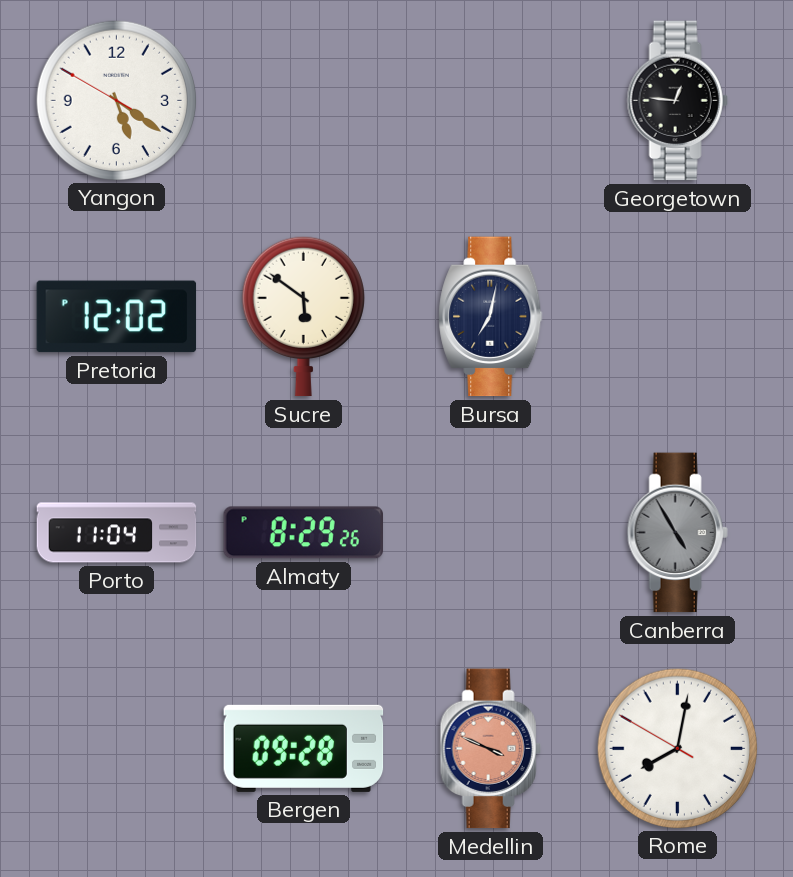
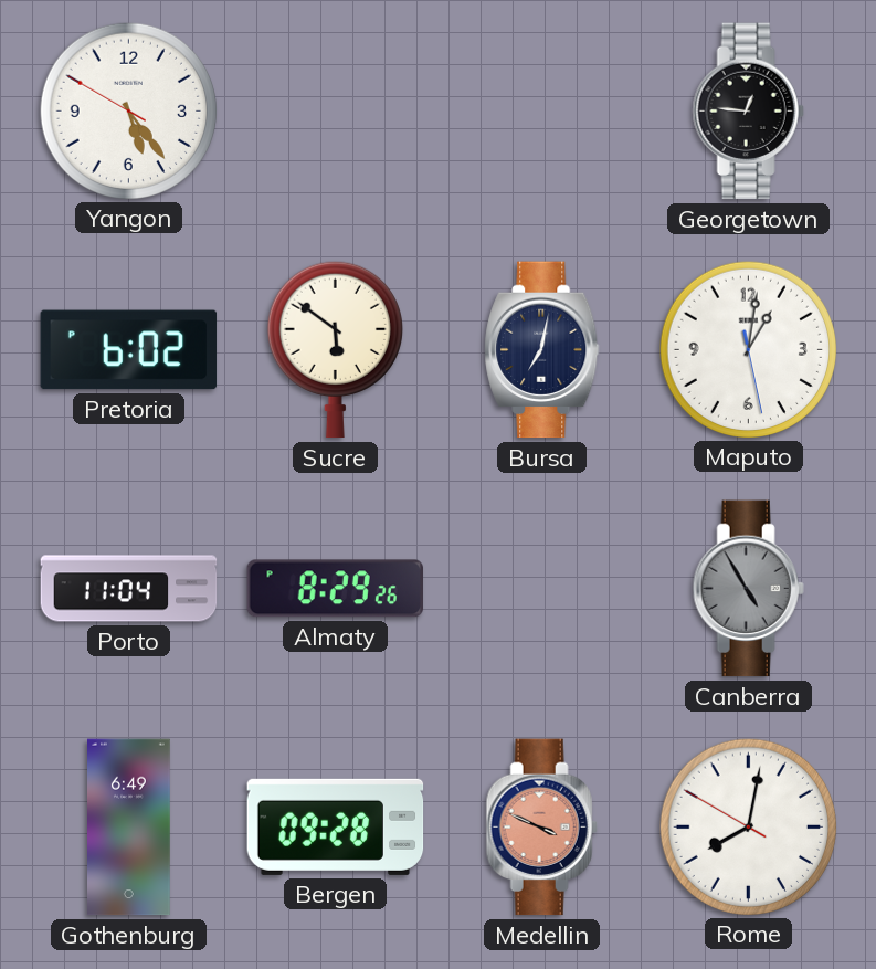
Yangon: 5:20 -> 5:23
Pretoria: 12:02 -> 6:02
Maputo: none -> 1:01
Gothenburg: none -> 6:49
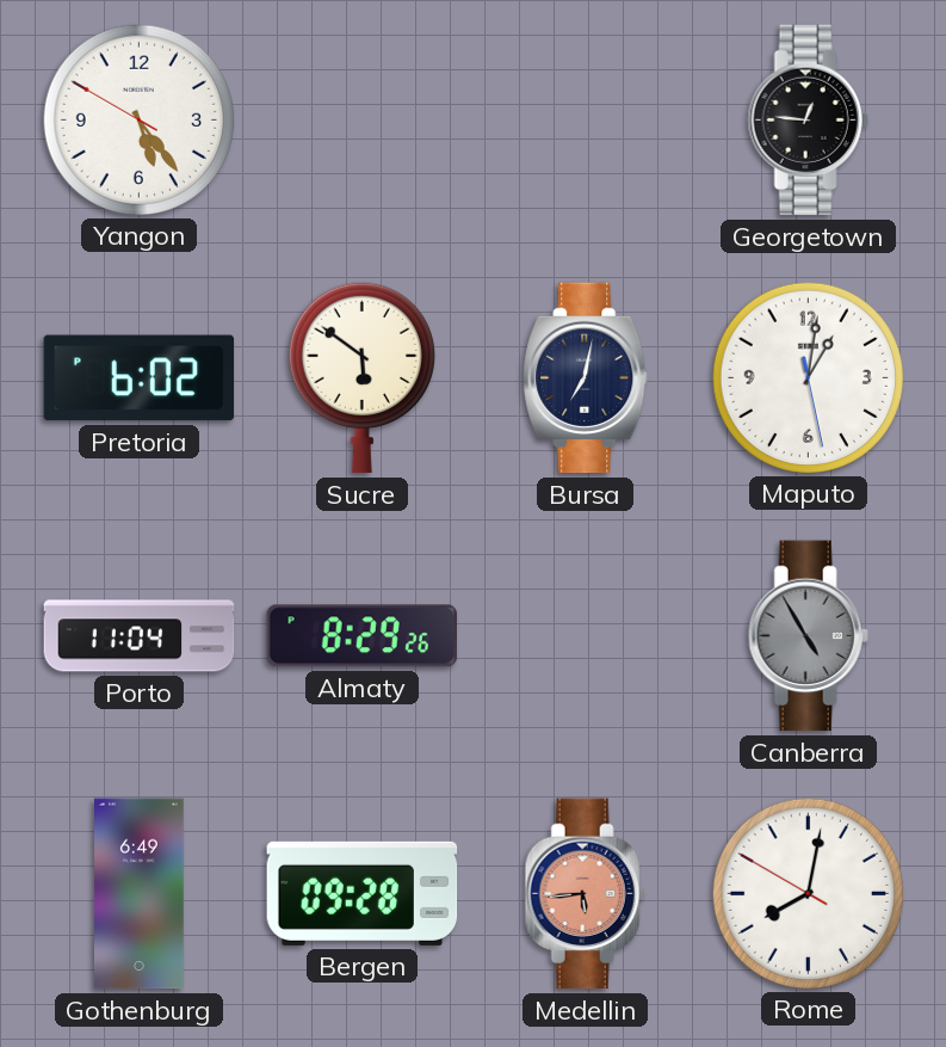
Medellin: 3:49 -> 5:44
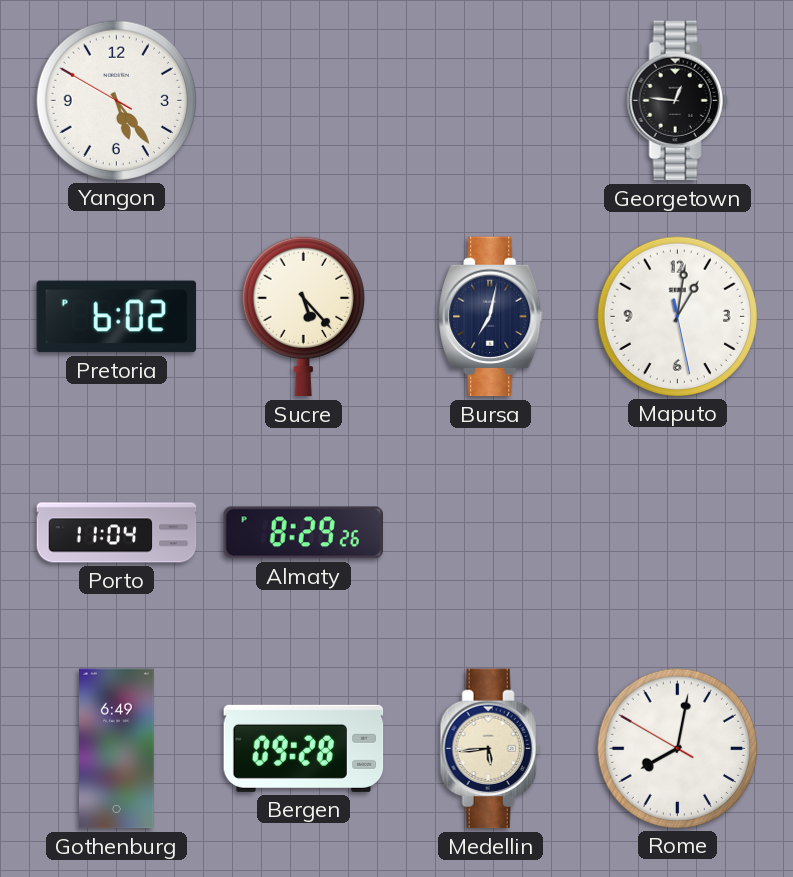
Sucre: 5:51 -> 5:23
Canberra: 4:55 -> none
Medellin dial: salmon -> cream
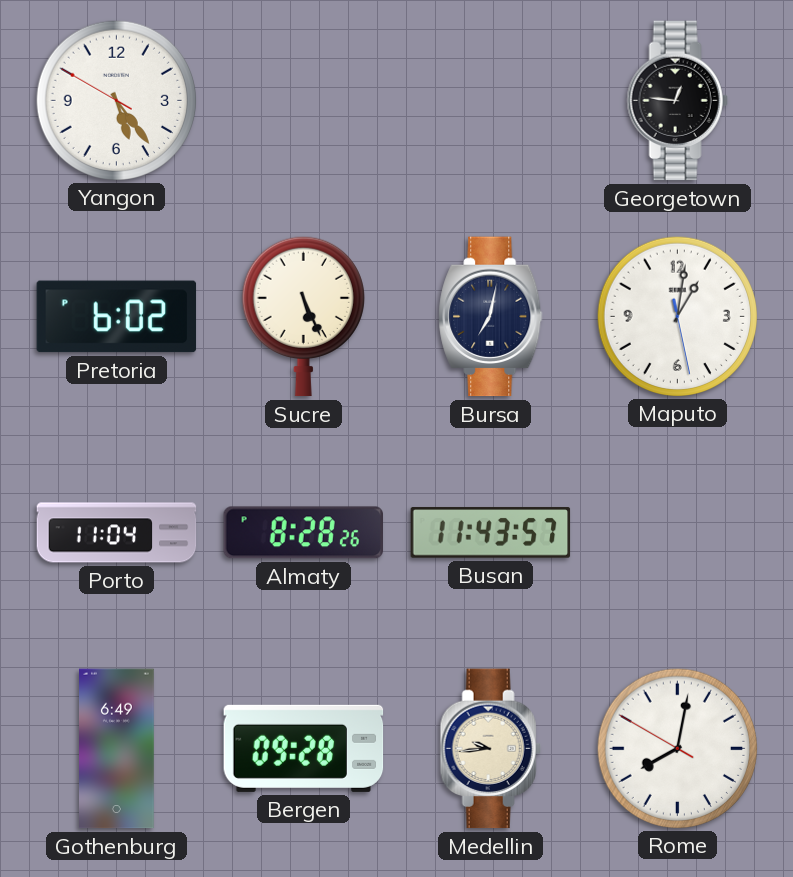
Sucre: 5:23 -> 5:26
Almaty: 8:29 -> 8:28
Busan: none -> 11:43
Medellin: 5:44 -> 9:44
